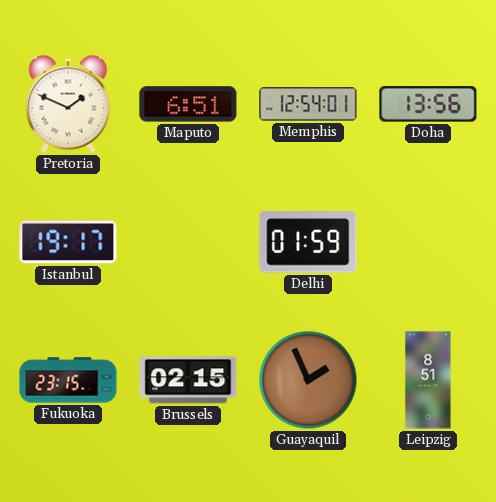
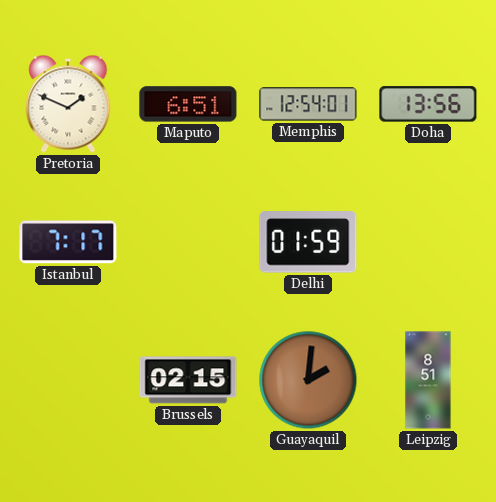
Istanbul: 19:17 -> 7:17
Fukuoka: 23:15 -> none
Guayaquil: 1:56 -> 2:01
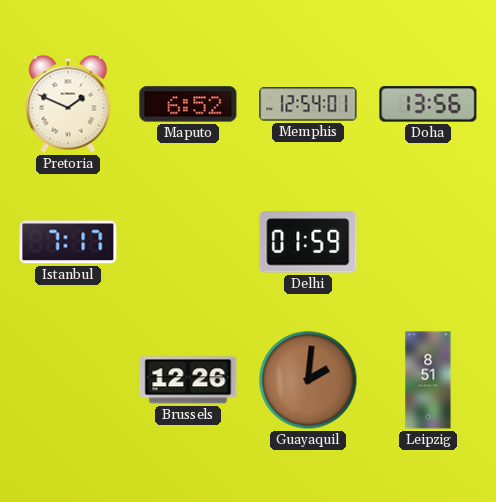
Maputo: 6:51 -> 6:52
Brussels: 02:15 -> 12:26
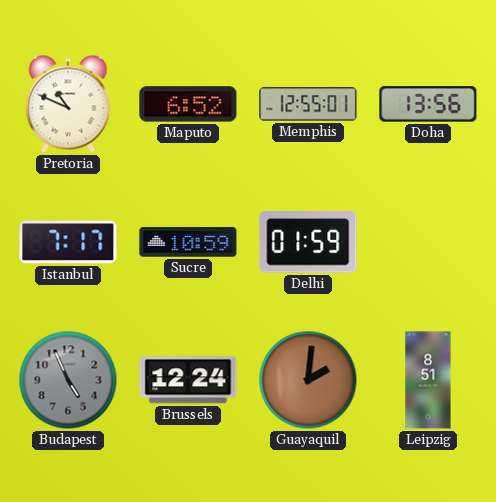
Pretoria: 1:49 -> 10:49
Memphis: 12:54 -> 12:55
Sucre: none -> 10:59
Budapest: none -> 4:56
Brussels: 12:26 -> 12:24
